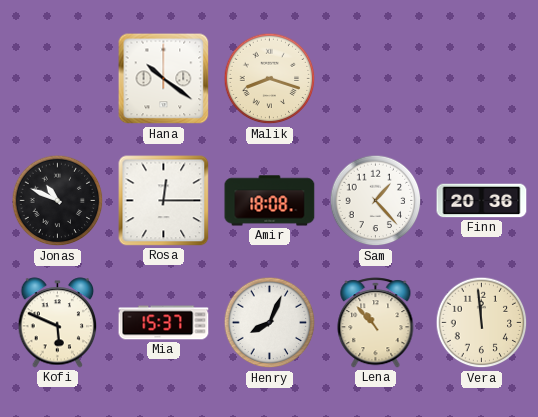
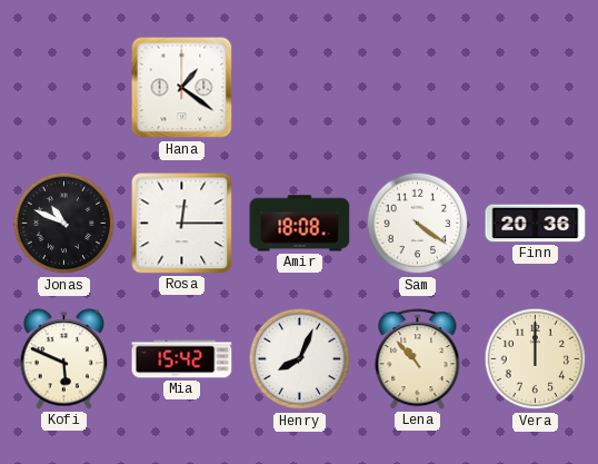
Hana: 10:21 -> 1:21
Malik: 8:18 -> none
Sam: 1:23 -> 4:21
Mia: 15:37 -> 15:42
Vera: 11:59 -> 12:00
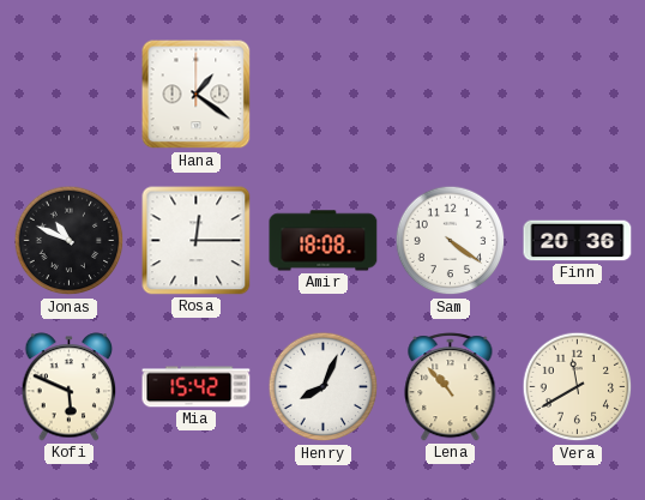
Vera: 12:00 -> 11:40
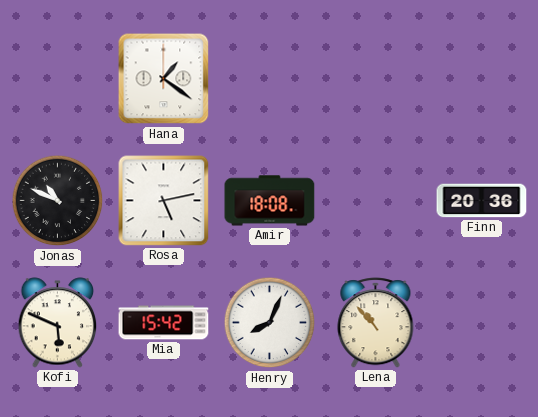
Rosa: 12:15 -> 5:13
Sam: 4:21 -> none
Vera: 11:40 -> none
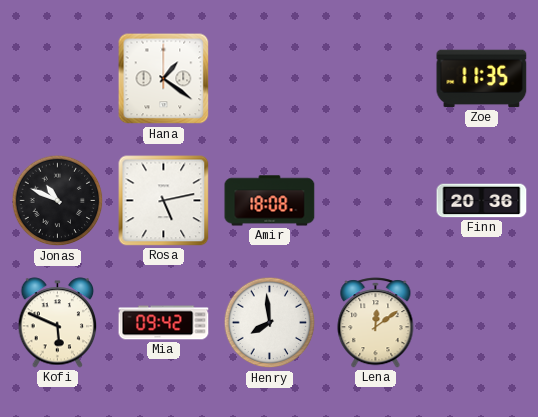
Zoe: none -> 11:35
Mia: 15:42 -> 09:42
Henry: 8:04 -> 7:59
Lena: 10:53 -> 12:09
